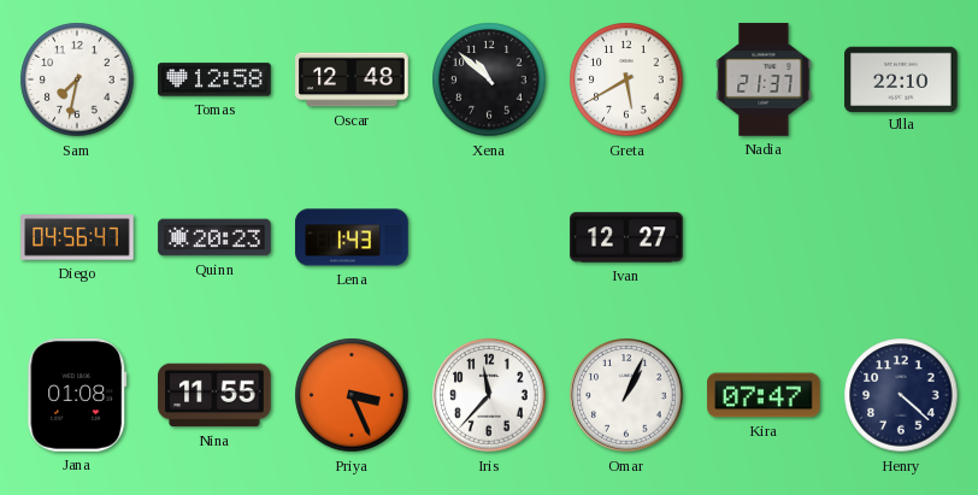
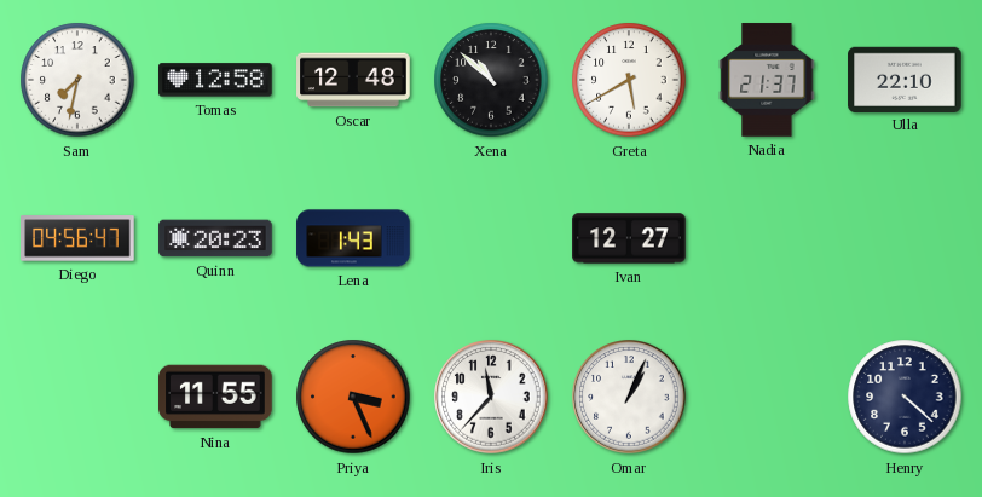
Jana: 01:08 -> none
Kira: 07:47 -> none
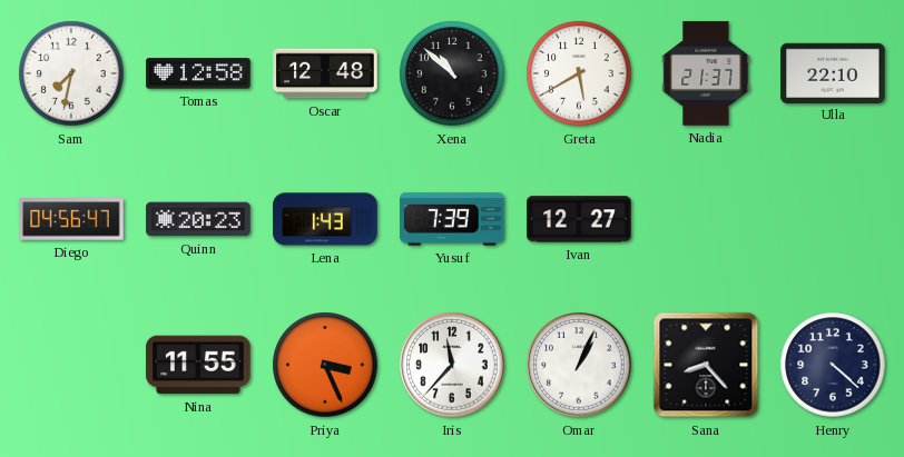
Yusuf: none -> 7:39
Sana: none -> 8:23
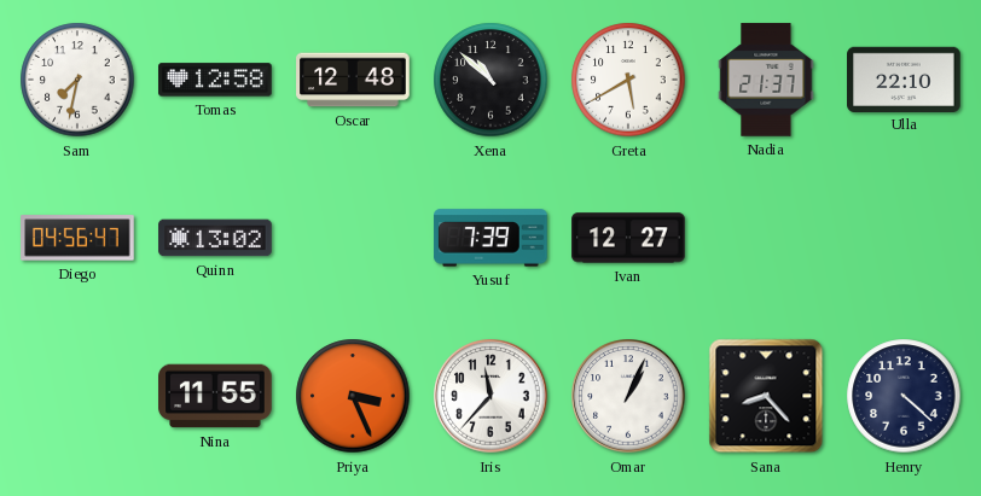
Quinn: 20:23 -> 13:02
Lena: 1:43 -> none
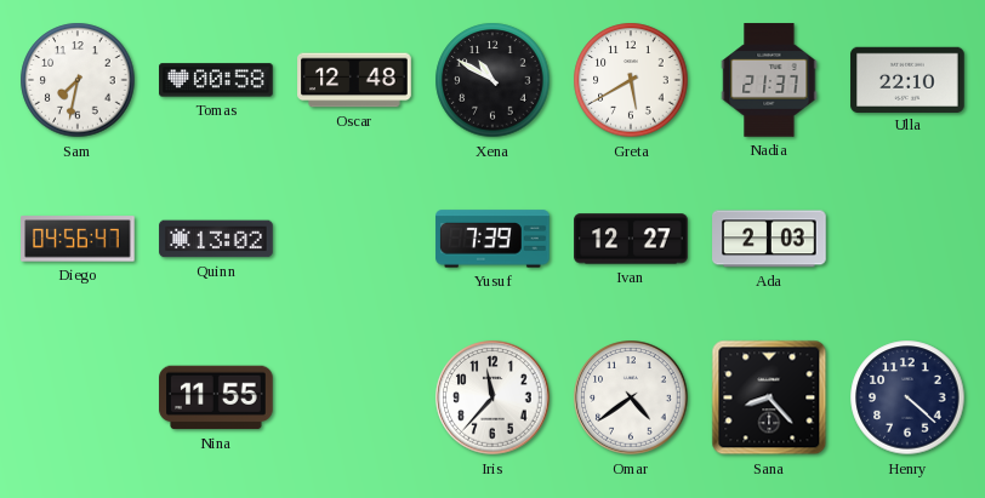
Tomas: 12:58 -> 00:58
Xena: 10:52 -> 10:50
Ada: none -> 2:03
Priya: 3:26 -> none
Omar: 1:04 -> 4:39
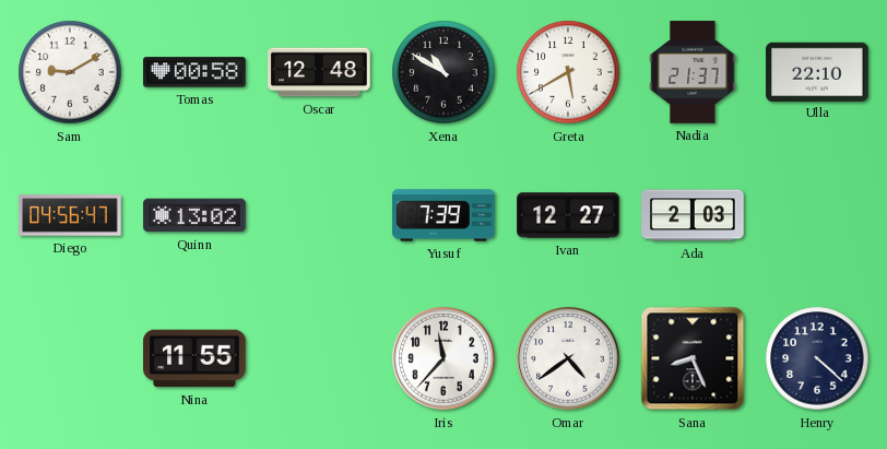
Sam: 7:32 -> 9:10
Sana: 8:23 -> 8:26
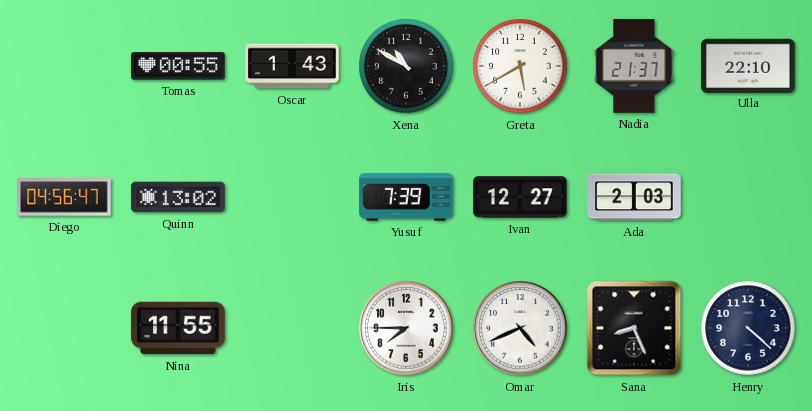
Sam: 9:10 -> none
Tomas: 00:58 -> 00:55
Oscar: 12:48 -> 1:43
Iris: 11:37 -> 7:45
Omar: 4:39 -> 4:41
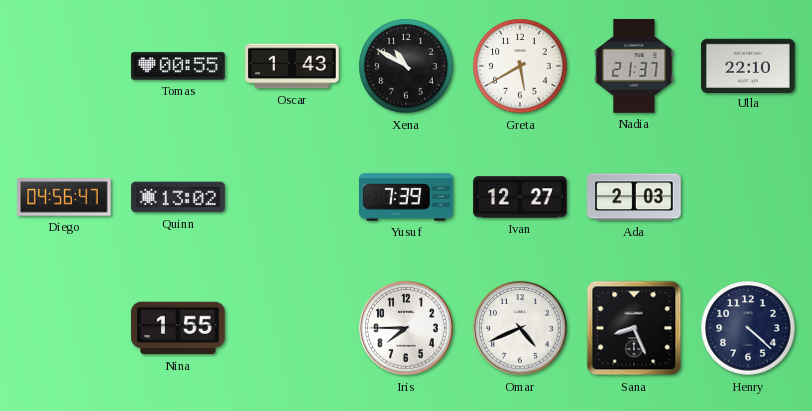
Nina: 11:55 -> 1:55
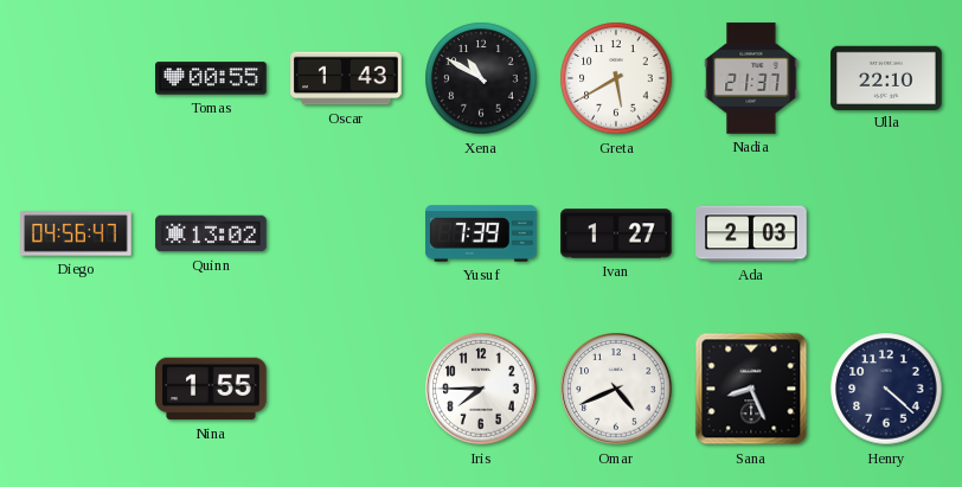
Ivan: 12:27 -> 1:27
